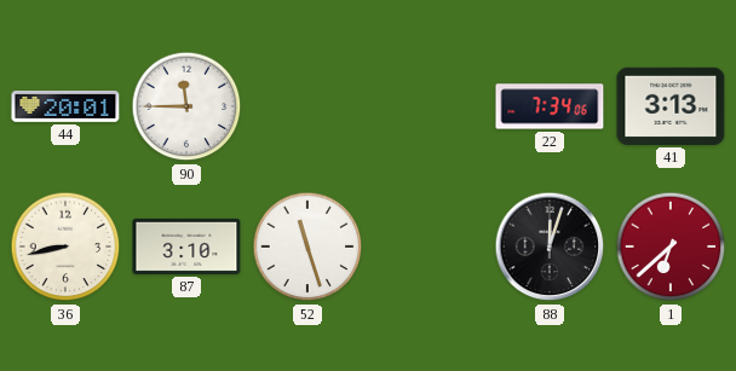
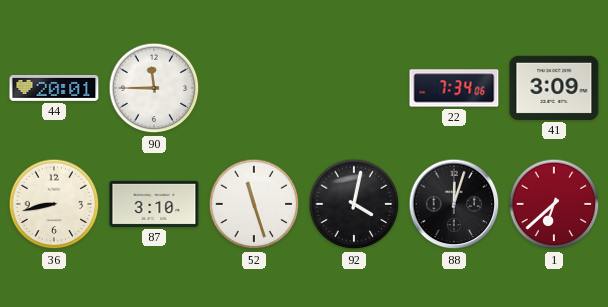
41: 3:13 -> 3:09
92: none -> 4:02
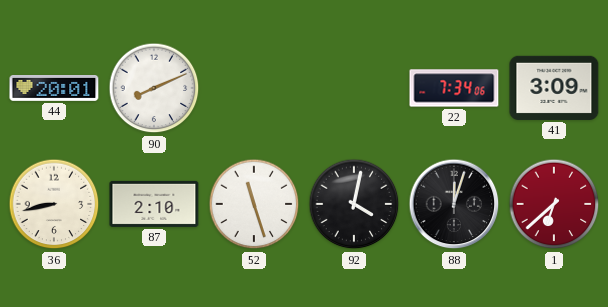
90: 11:45 -> 8:11
87: 3:10 -> 2:10
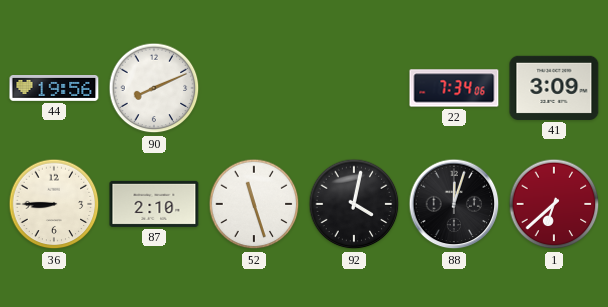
44: 20:01 -> 19:56
36: 8:43 -> 8:45
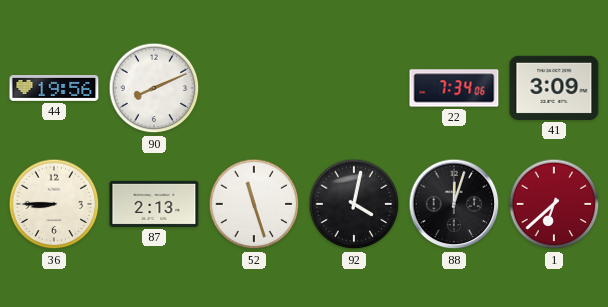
87: 2:10 -> 2:13
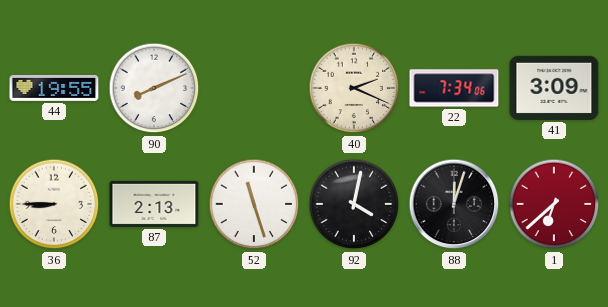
44: 19:56 -> 19:55
40: none -> 2:19
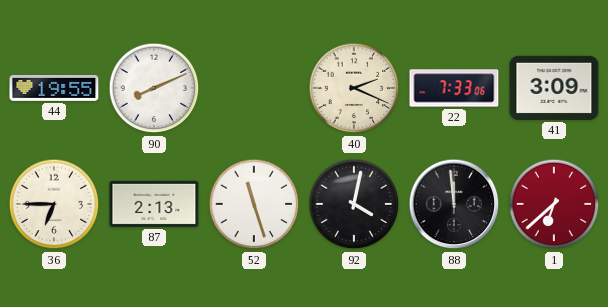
22: 7:34 -> 7:33
36: 8:45 -> 6:45
88: 12:03 -> 11:59
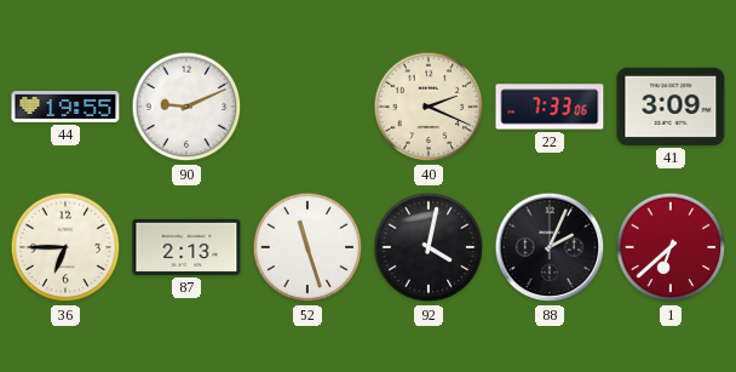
90: 8:11 -> 9:11
88: 11:59 -> 2:04
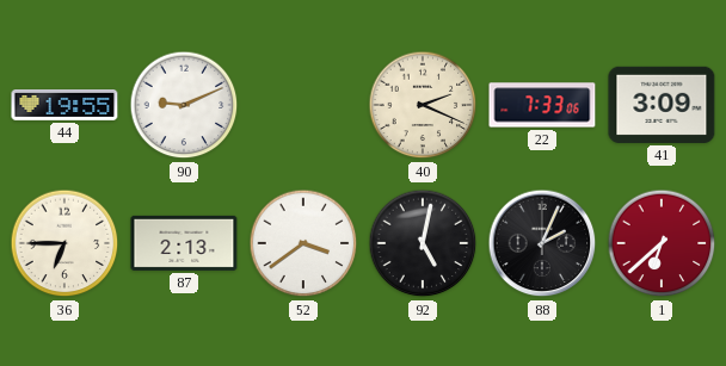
52: 11:27 -> 3:39
92: 4:02 -> 5:02
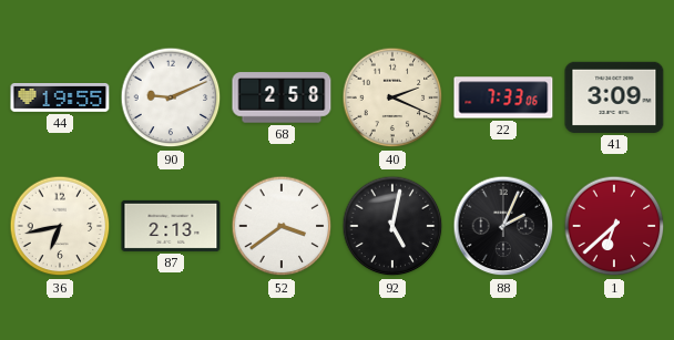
68: none -> 2:58
36: 6:45 -> 6:43
